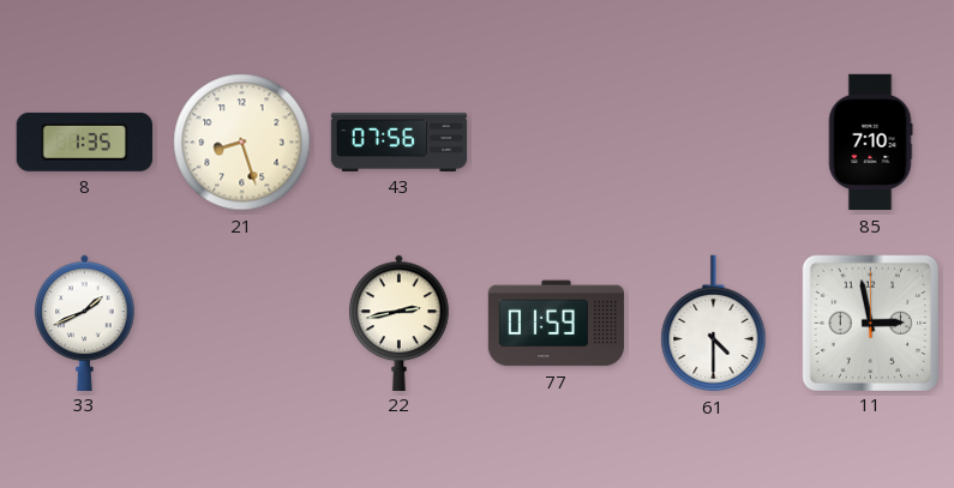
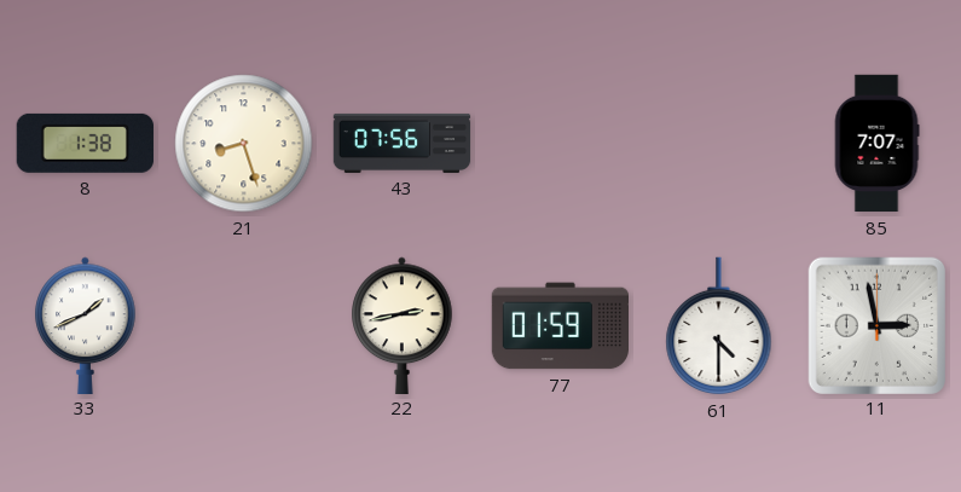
8: 1:35 -> 1:38
85: 7:10 -> 7:07
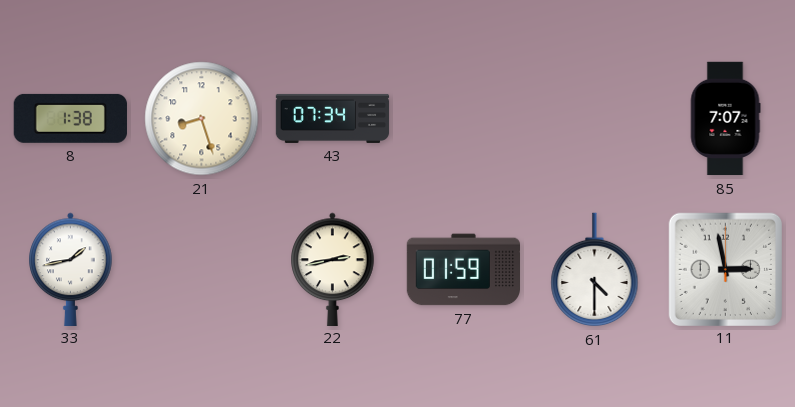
43: 07:56 -> 07:34
33: 1:41 -> 1:43
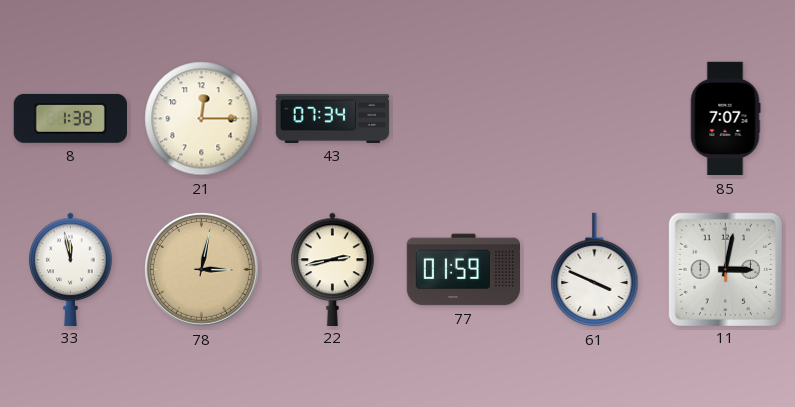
21: 8:27 -> 12:15
33: 1:43 -> 11:58
78: none -> 3:02
61: 4:30 -> 3:49
11: 2:58 -> 3:02
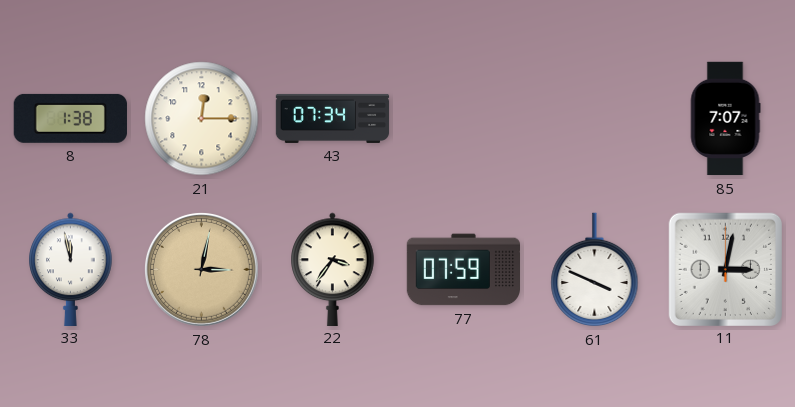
22: 2:43 -> 3:36
77: 01:59 -> 07:59
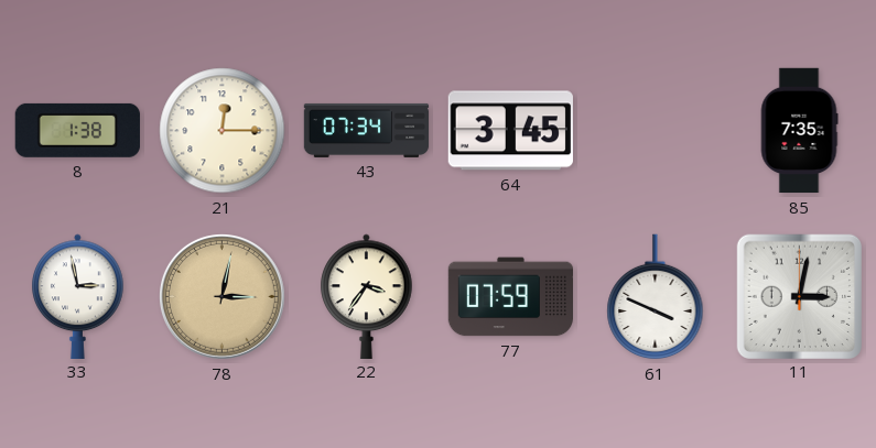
64: none -> 3:45
85: 7:07 -> 7:35
33: 11:58 -> 2:58
